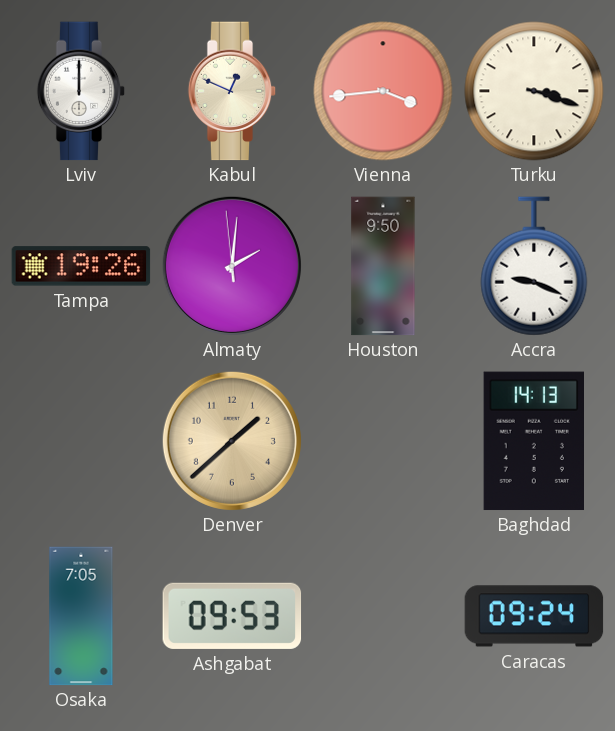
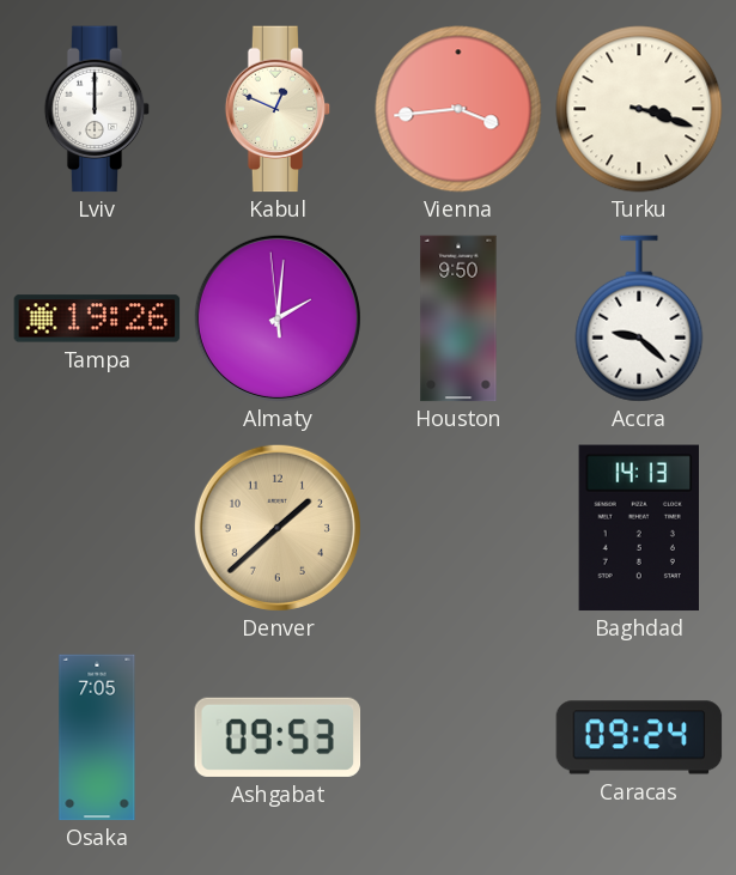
Accra: 9:19 -> 9:22
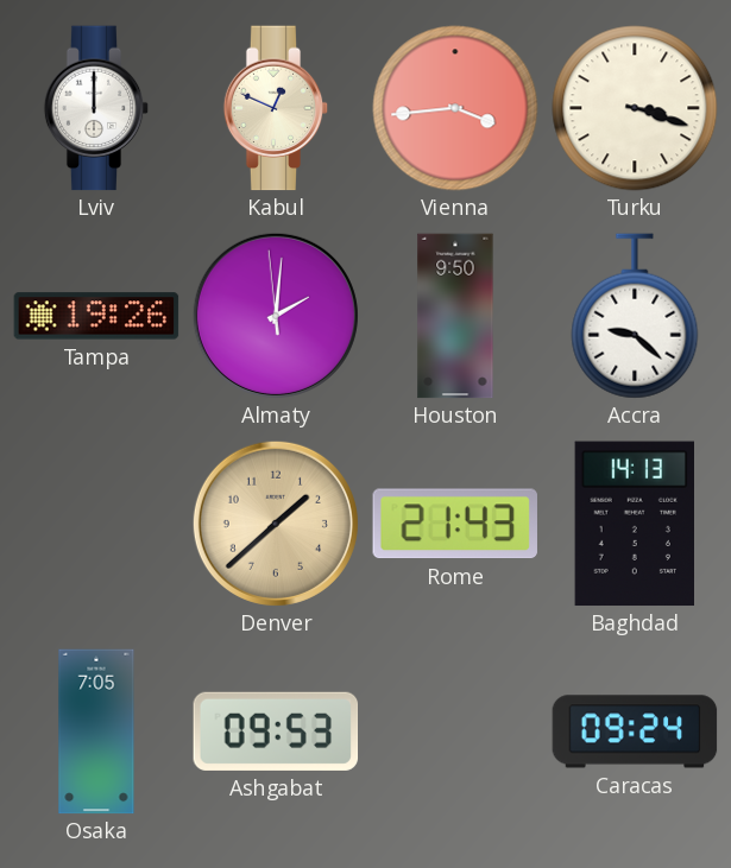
Rome: none -> 21:43
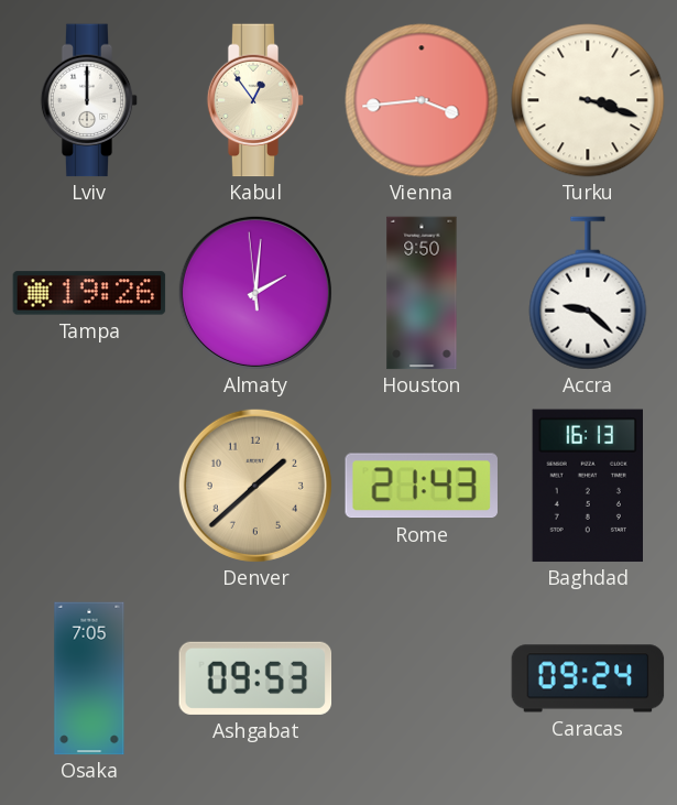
Kabul: 12:49 -> 12:54
Baghdad: 14:13 -> 16:13
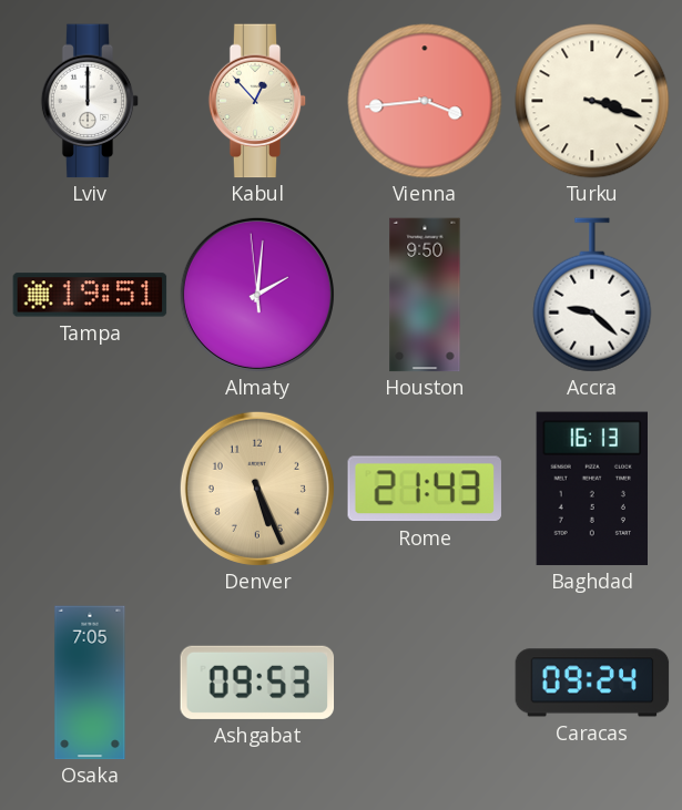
Kabul: 12:54 -> 12:53
Tampa: 19:26 -> 19:51
Denver: 1:38 -> 5:26
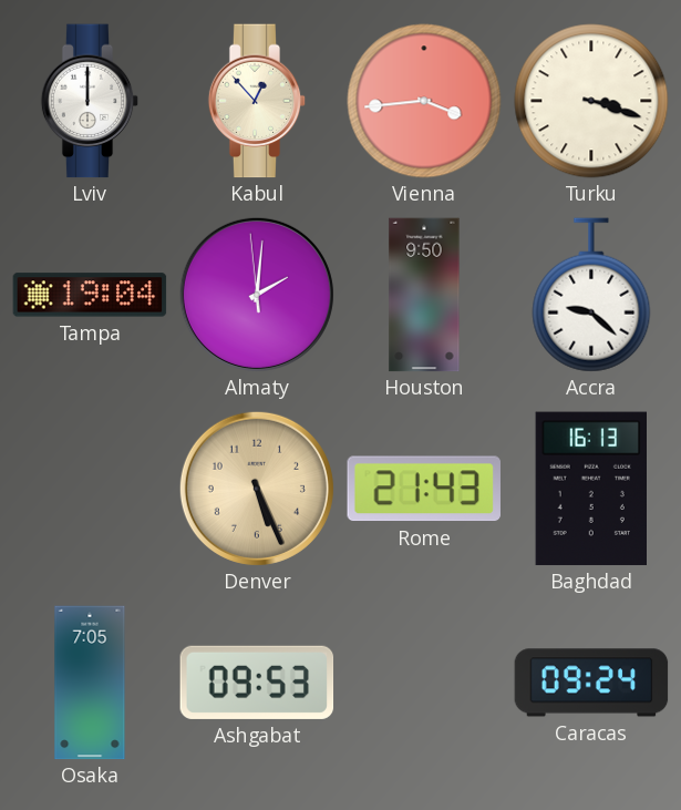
Tampa: 19:51 -> 19:04
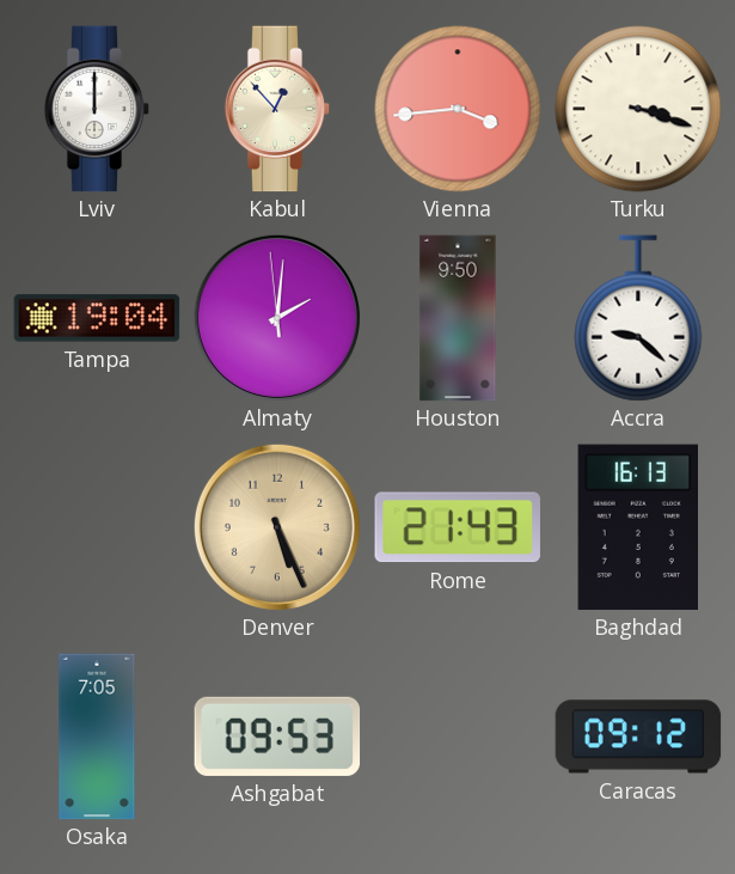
Caracas: 09:24 -> 09:12
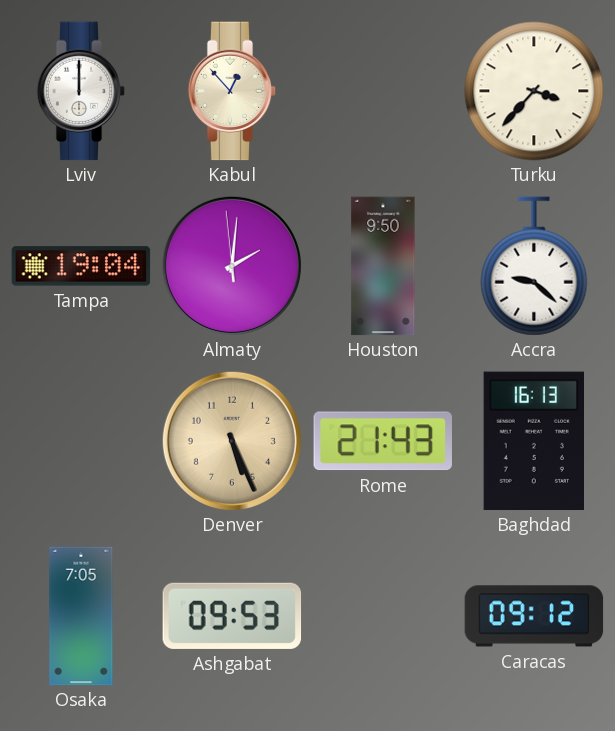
Vienna: 3:44 -> none
Turku: 3:18 -> 3:37
